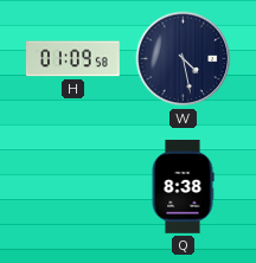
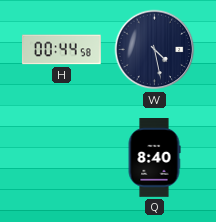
H: 01:09 -> 00:44
Q: 8:38 -> 8:40
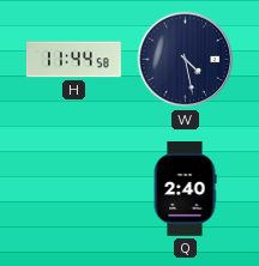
H: 00:44 -> 11:44
Q: 8:40 -> 2:40
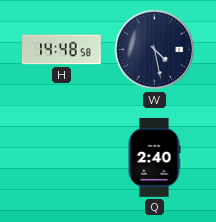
H: 11:44 -> 14:48
